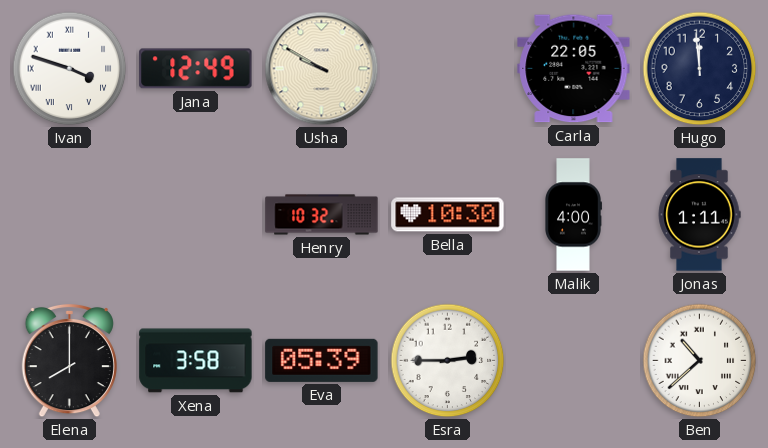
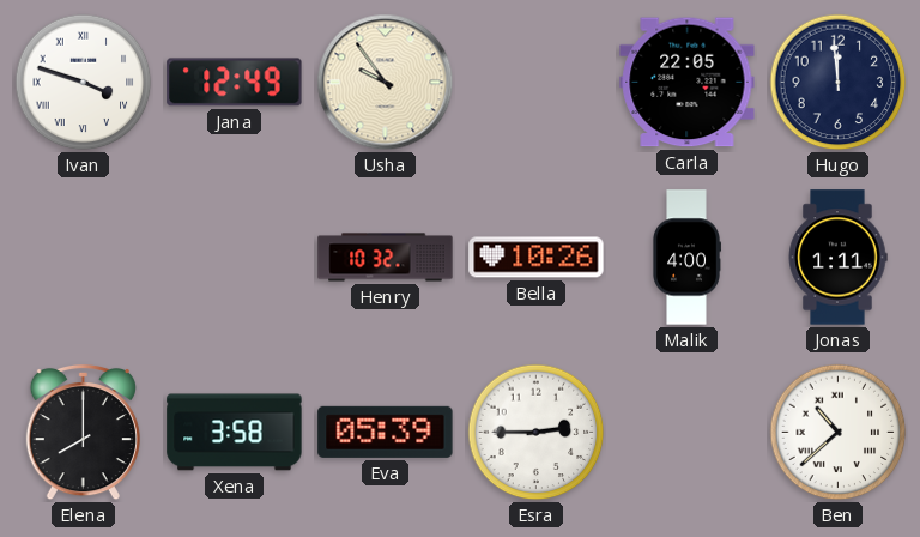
Usha: 9:50 -> 9:54
Bella: 10:30 -> 10:26
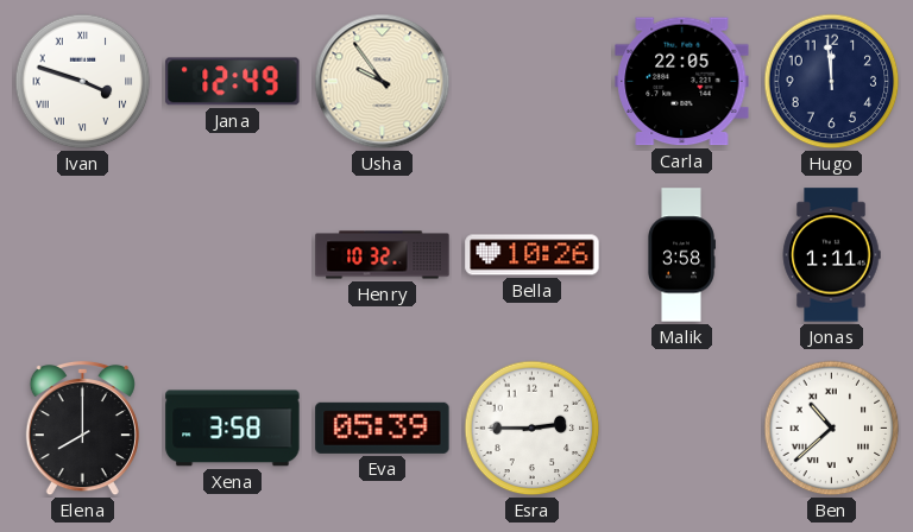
Malik: 4:00 -> 3:58
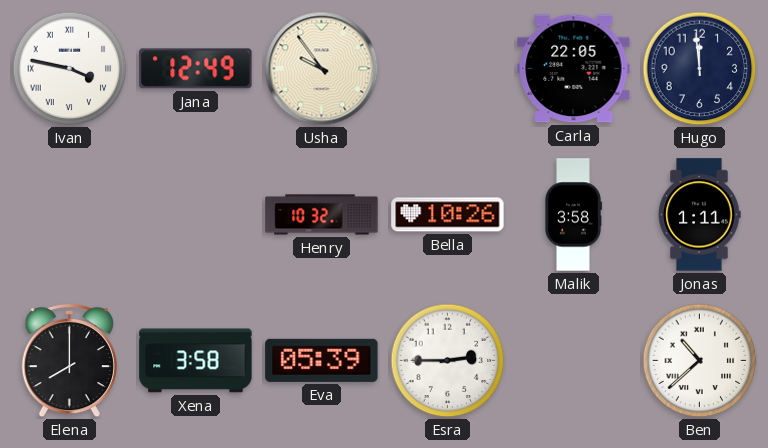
Ivan: 3:48 -> 3:47
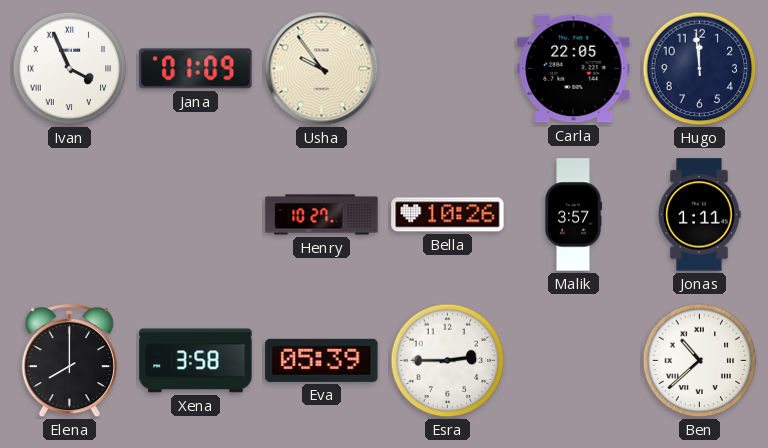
Ivan: 3:47 -> 3:56
Jana: 12:49 -> 01:09
Henry: 10:32 -> 10:27
Malik: 3:58 -> 3:57
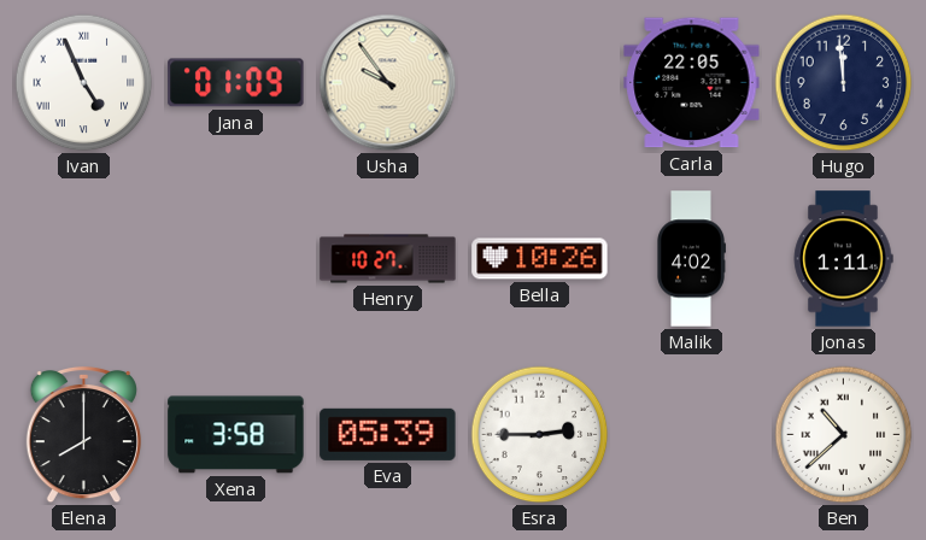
Ivan: 3:56 -> 4:56
Malik: 3:57 -> 4:02
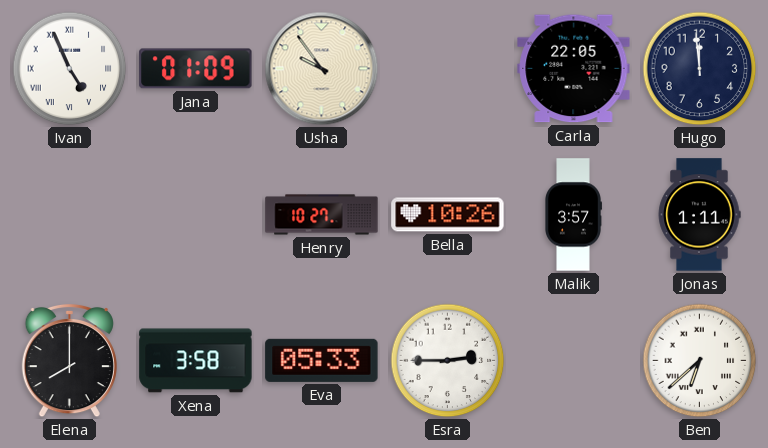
Malik: 4:02 -> 3:57
Eva: 05:39 -> 05:33
Ben: 10:38 -> 6:38
